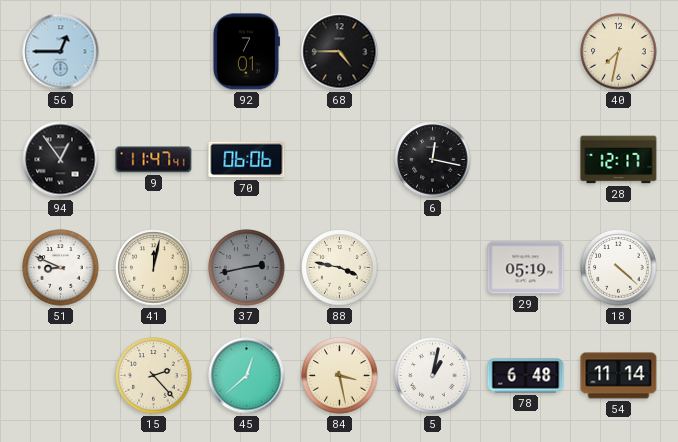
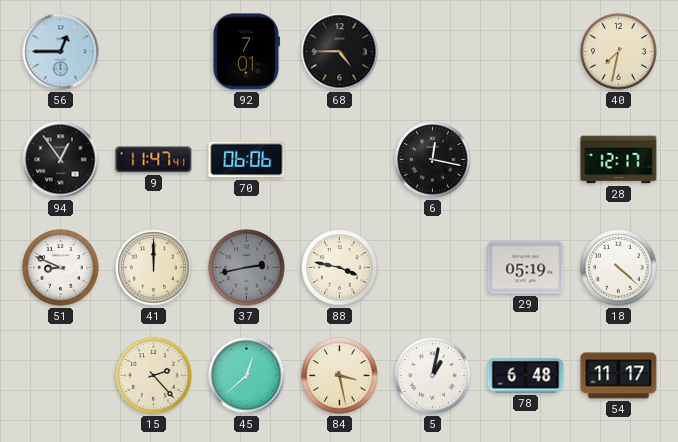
41: 12:02 -> 12:00
54: 11:14 -> 11:17
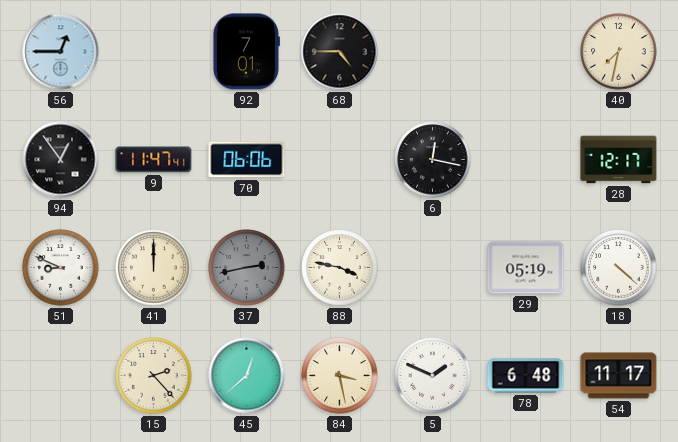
5: 1:02 -> 1:49
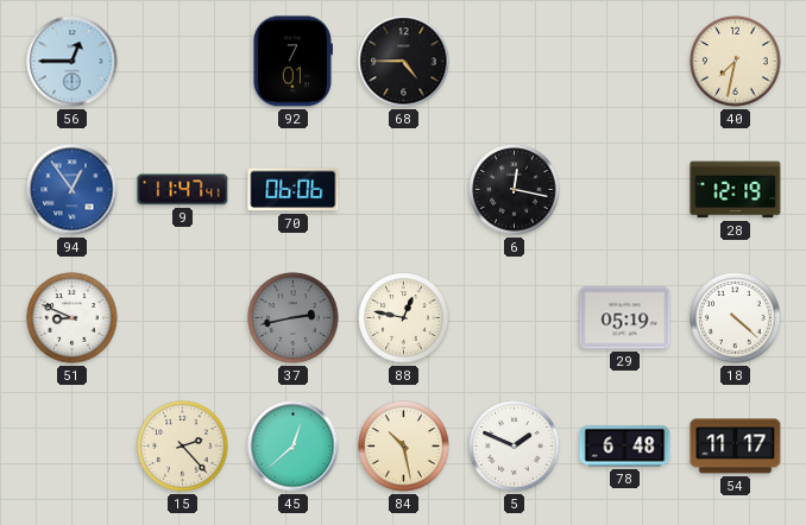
94 dial: black -> blue
28: 12:17 -> 12:19
41: 12:00 -> none
88: 3:47 -> 12:47
84: 3:28 -> 10:28
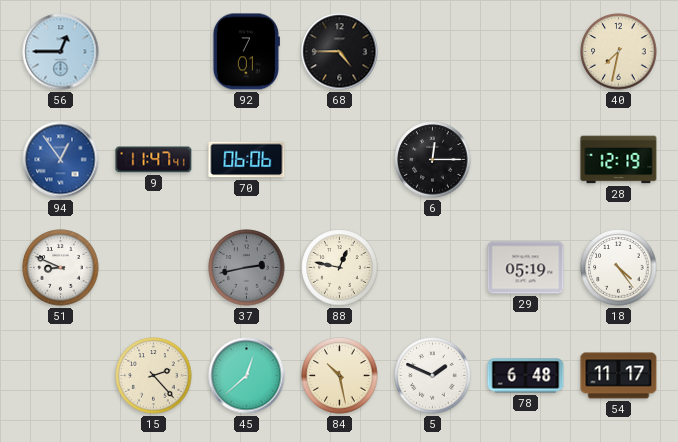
6: 12:17 -> 12:15
18: 4:22 -> 4:24
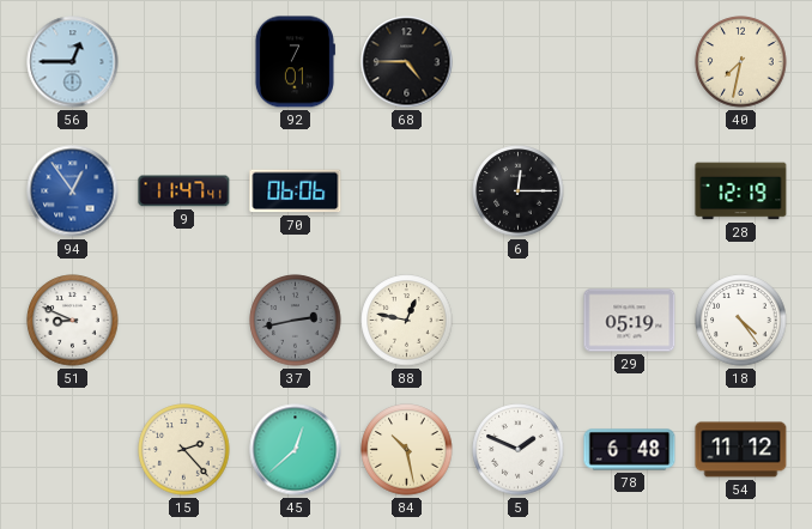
54: 11:17 -> 11:12
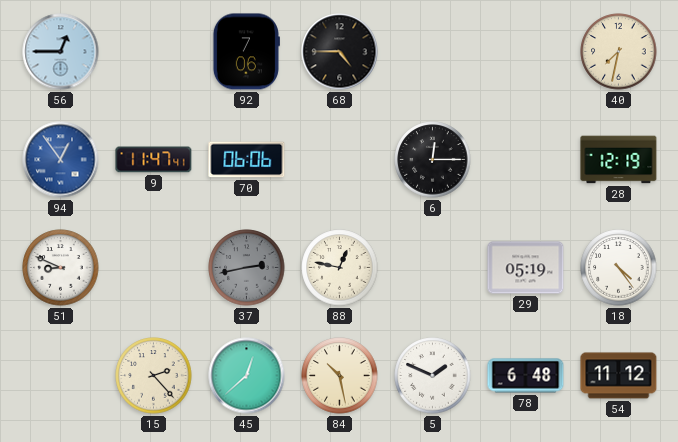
92: 7:01 -> 7:06
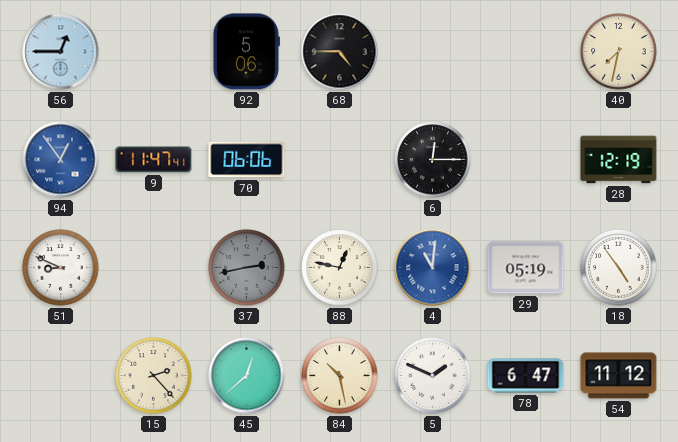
92: 7:06 -> 5:06
4: none -> 11:01
18: 4:24 -> 4:54
78: 6:48 -> 6:47
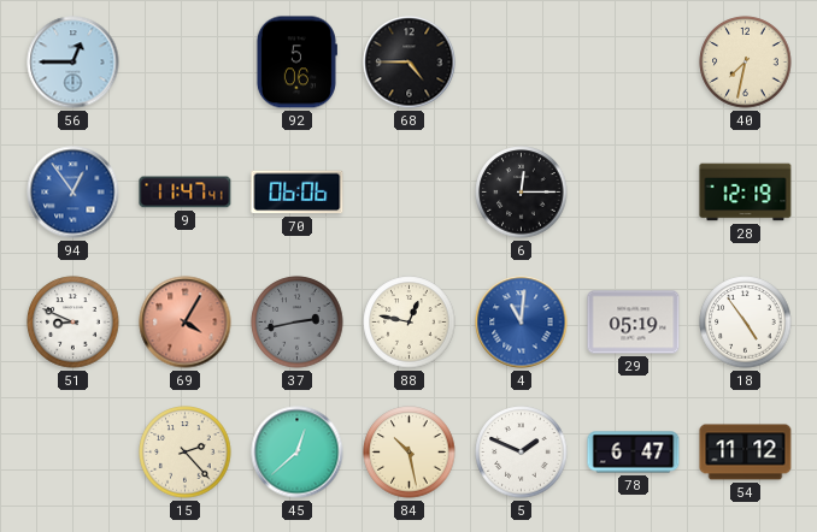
69: none -> 4:05
